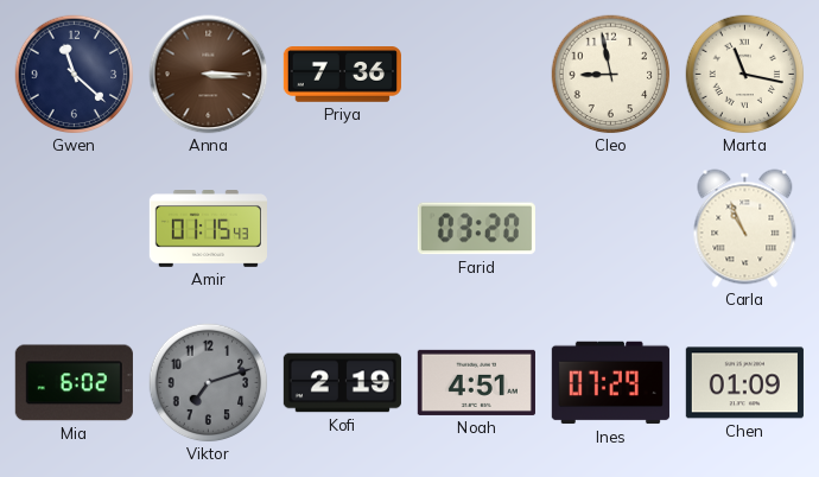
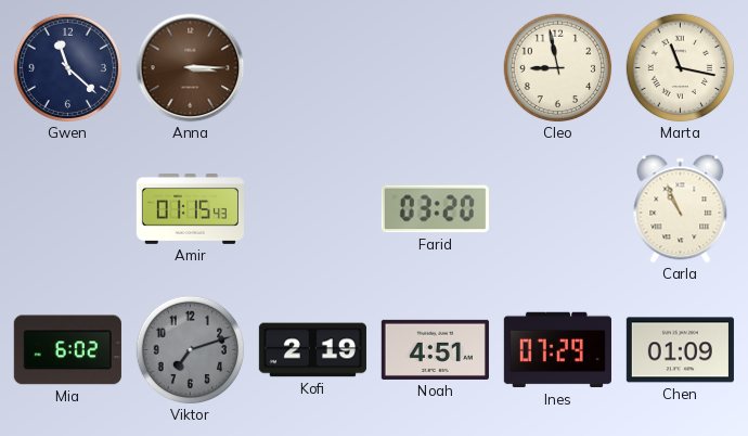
Priya: 7:36 -> none
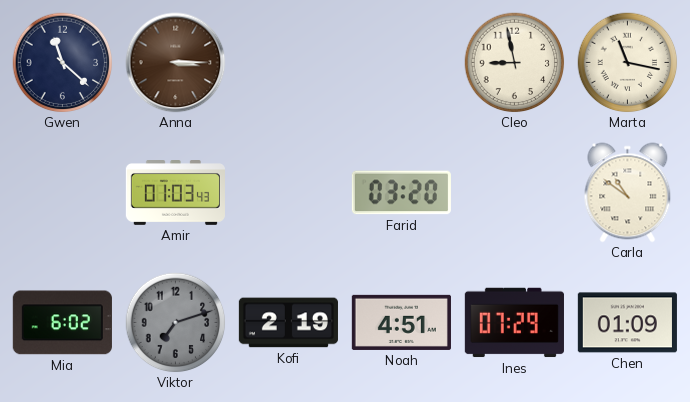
Amir: 01:15 -> 01:03
Carla: 10:56 -> 10:51
